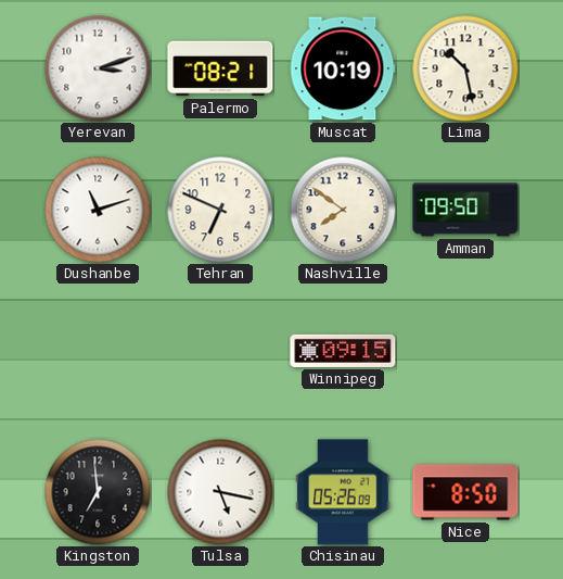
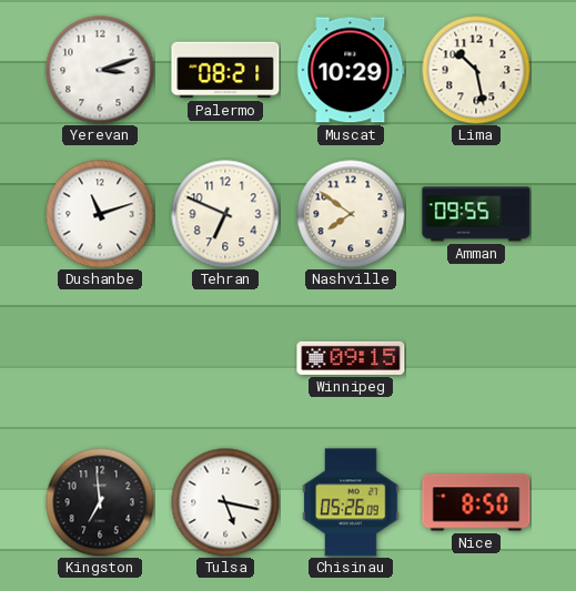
Muscat: 10:19 -> 10:29
Amman: 09:50 -> 09:55
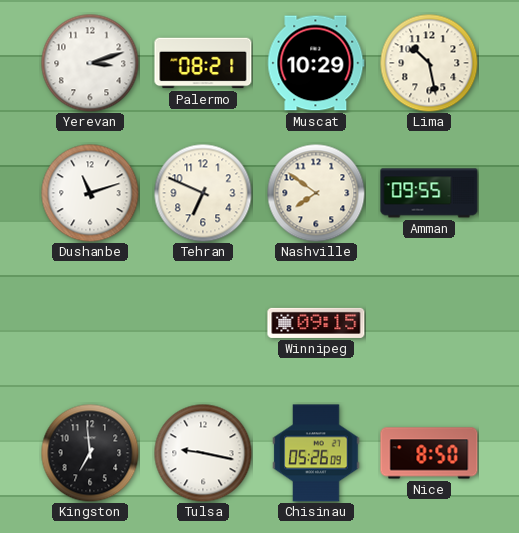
Tulsa: 5:17 -> 9:17
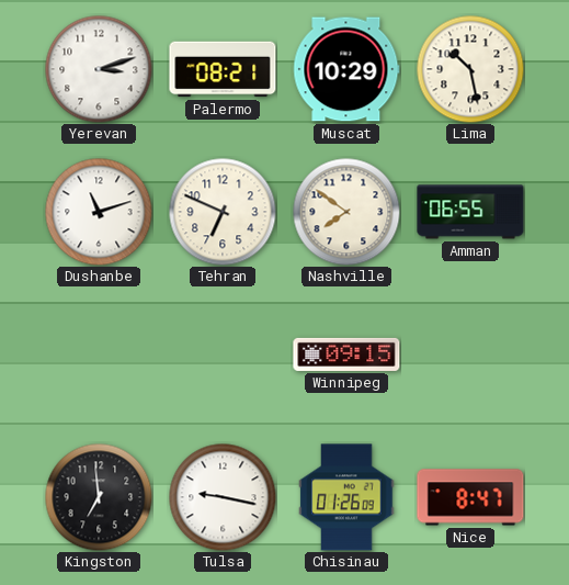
Amman: 09:55 -> 06:55
Chisinau: 05:26 -> 01:26
Nice: 8:50 -> 8:47
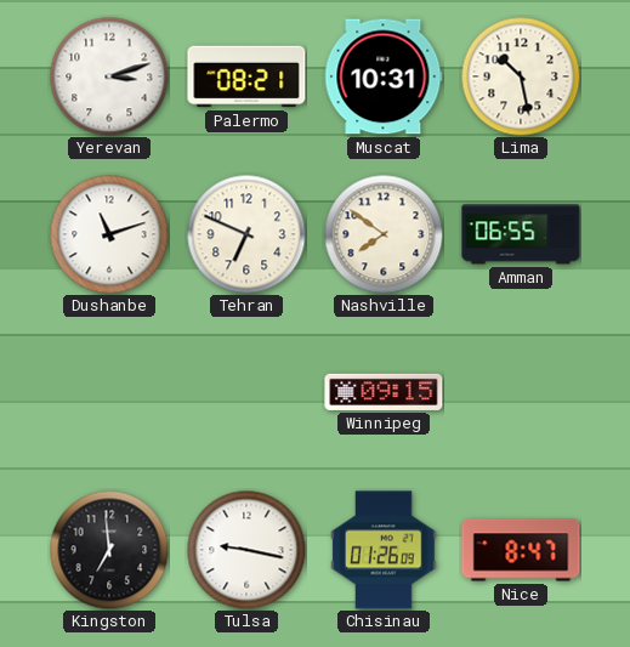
Muscat: 10:29 -> 10:31
